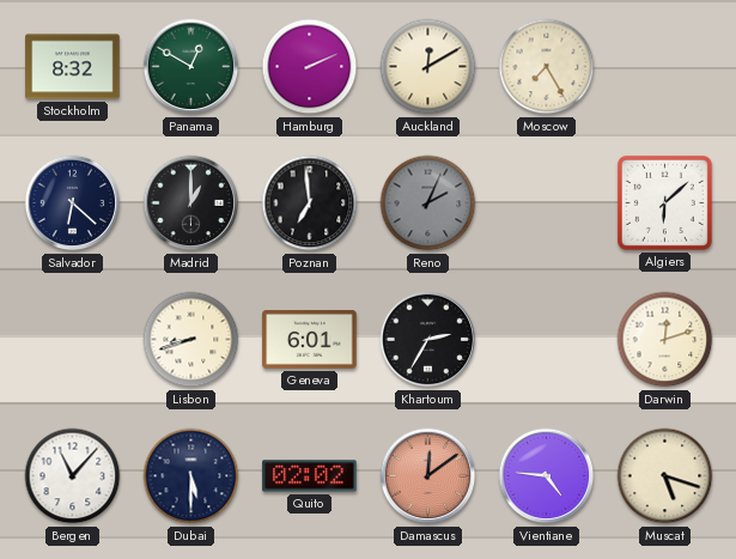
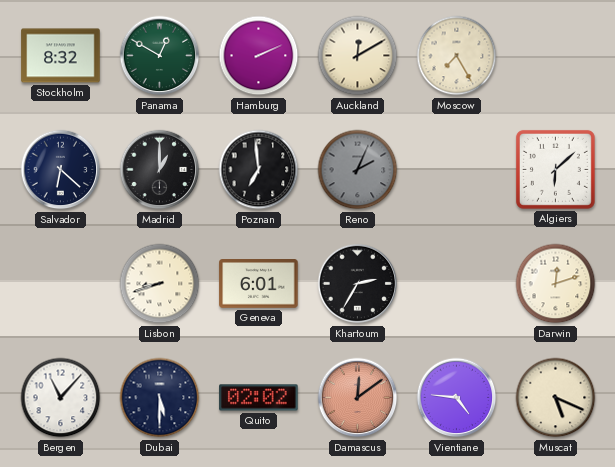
Muscat: 5:18 -> 5:19
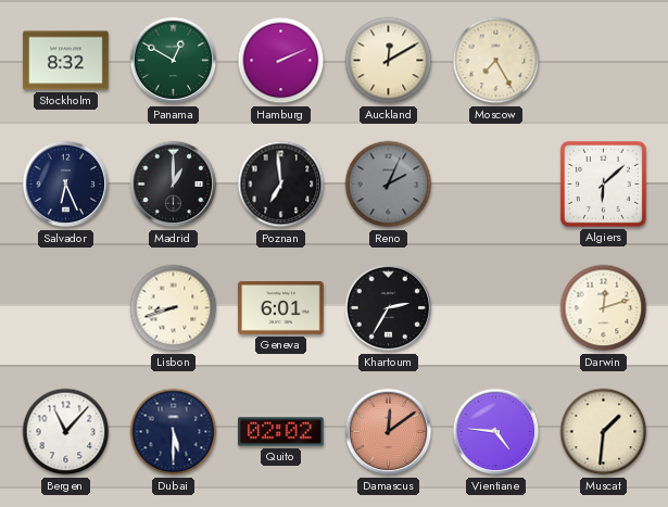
Salvador: 6:22 -> 6:26
Muscat: 5:19 -> 1:31
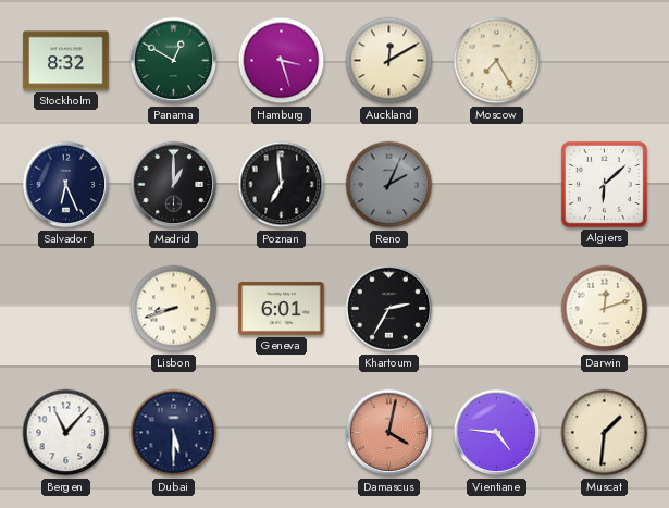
Hamburg: 2:11 -> 3:27
Quito: 02:02 -> none
Damascus: 12:09 -> 4:02
